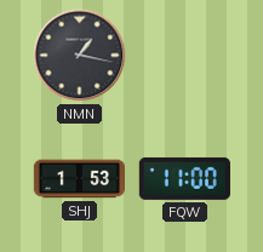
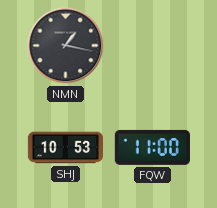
SHJ: 1:53 -> 10:53
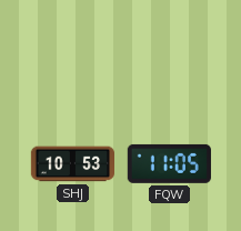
NMN: 1:17 -> none
FQW: 11:00 -> 11:05
